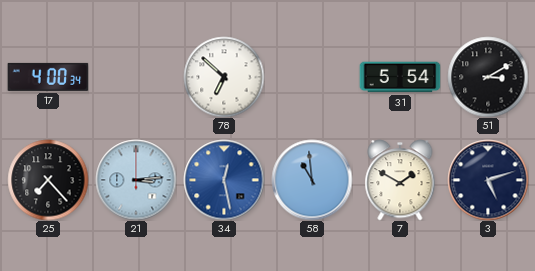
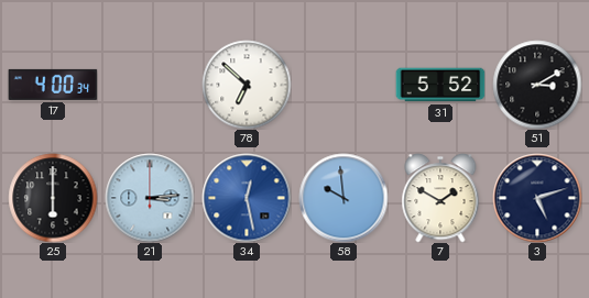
31: 5:54 -> 5:52
25: 7:23 -> 6:00
58: 10:59 -> 9:59
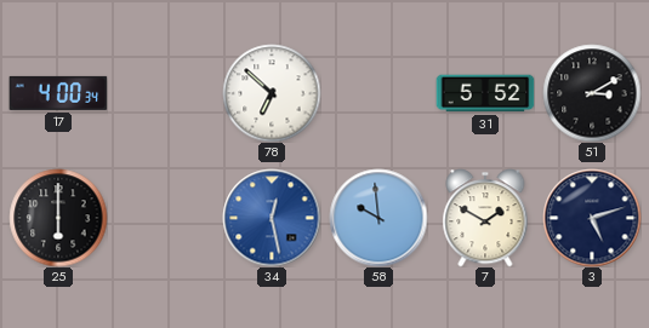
21: 3:14 -> none
